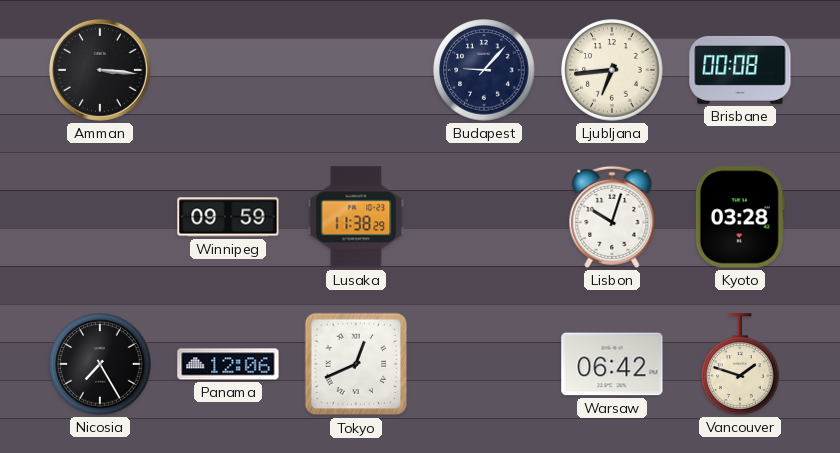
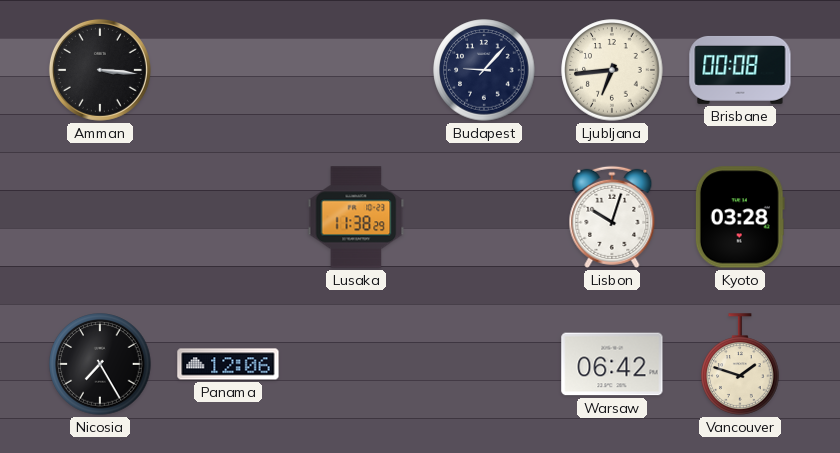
Winnipeg: 09:59 -> none
Tokyo: 12:41 -> none
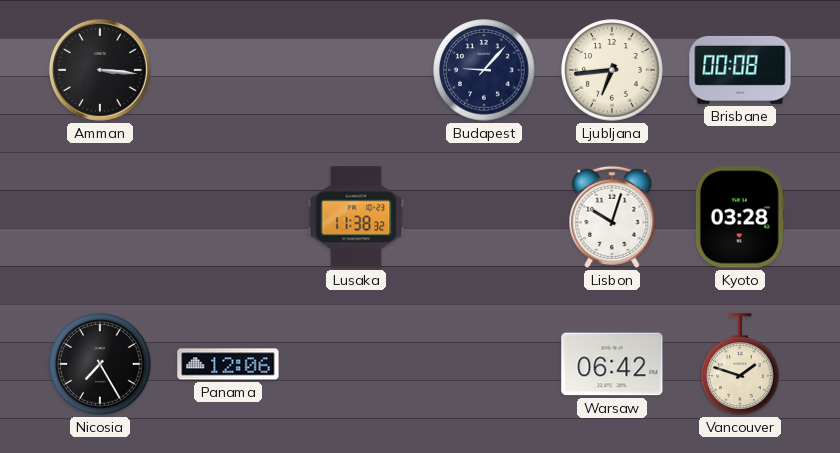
Lusaka: 11:38:29 -> 11:38:32
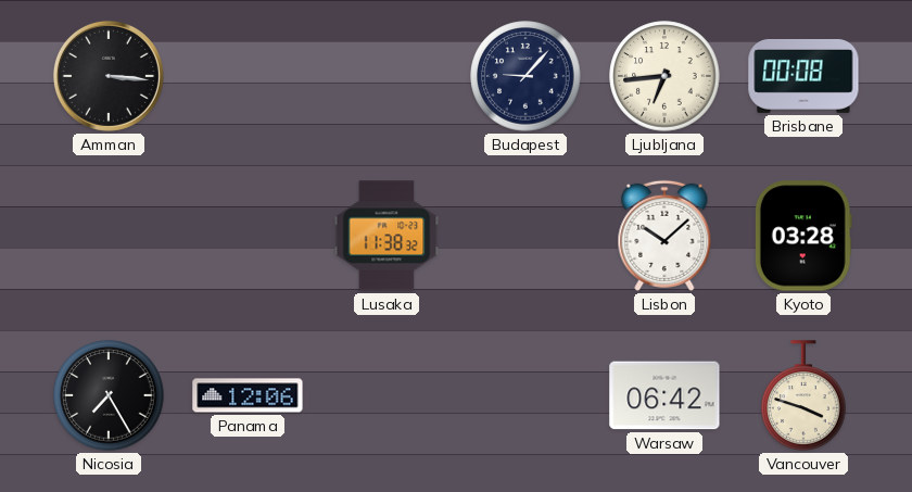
Lisbon: 10:03 -> 10:08
Vancouver: 1:48 -> 3:48
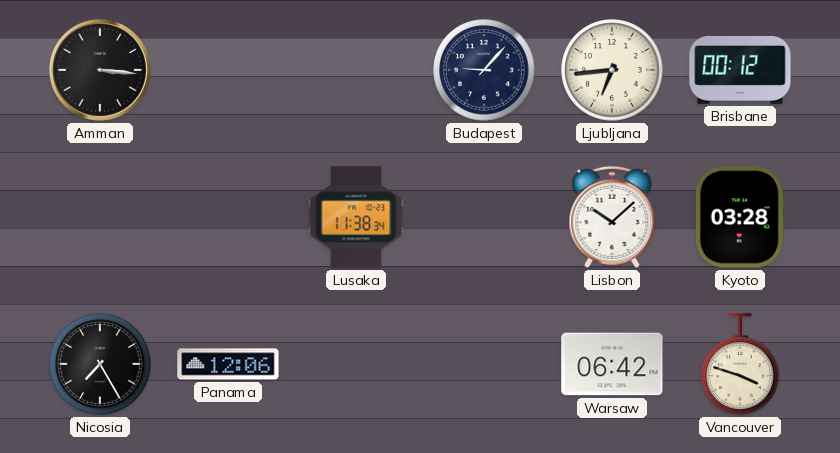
Brisbane: 00:08 -> 00:12
Lusaka: 11:38:32 -> 11:38:34
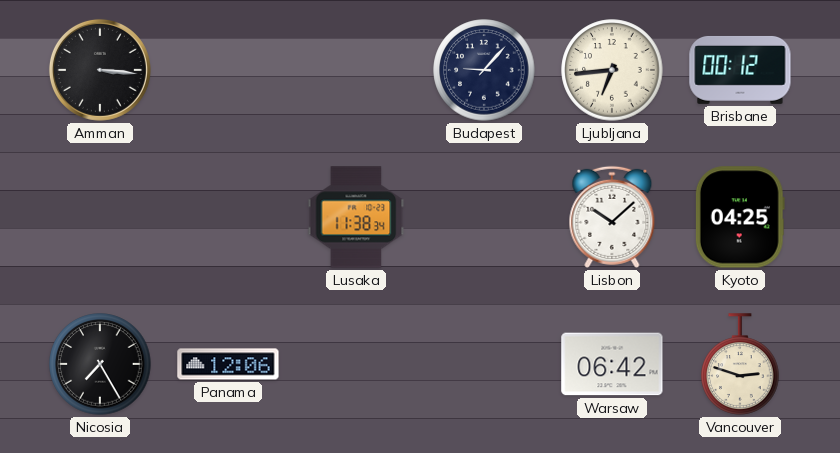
Kyoto: 03:28 -> 04:25
Vancouver: 3:48 -> 2:48
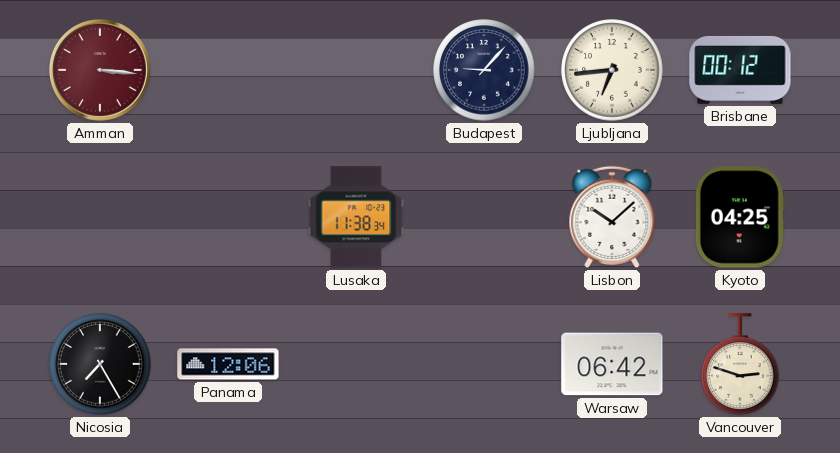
Amman dial: black -> burgundy
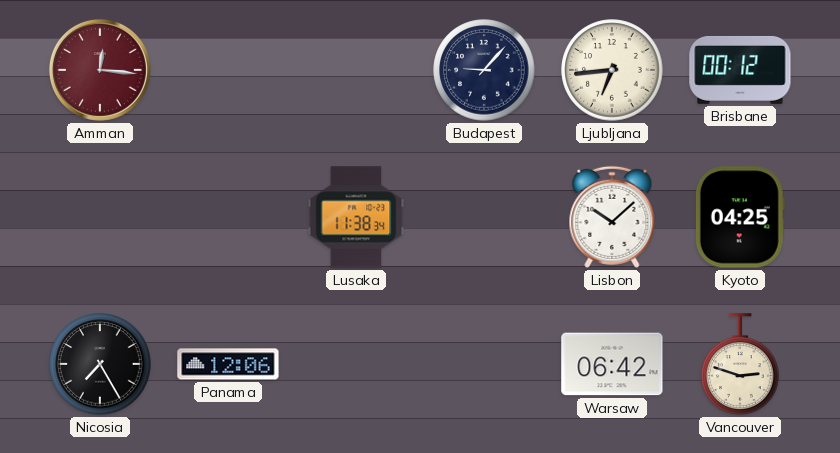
Amman: 3:16 -> 12:16
